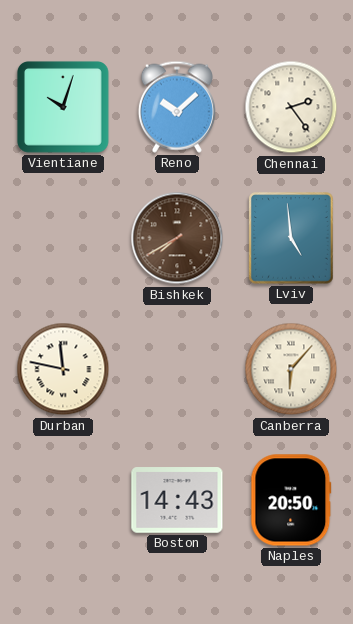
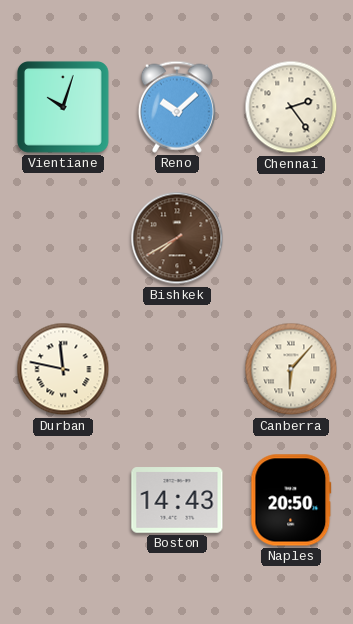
Lviv: 4:59 -> none
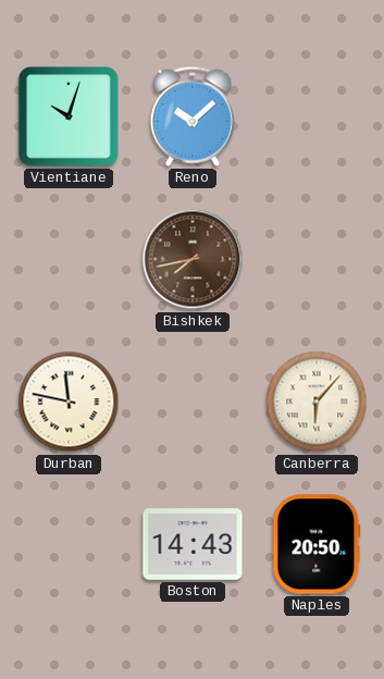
Chennai: 2:24 -> none
Bishkek: 7:40 -> 7:43
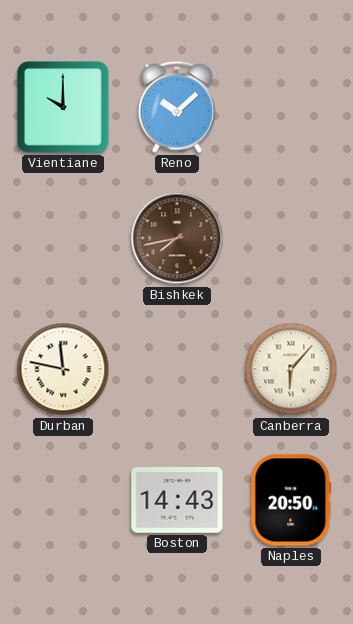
Vientiane: 10:03 -> 10:00
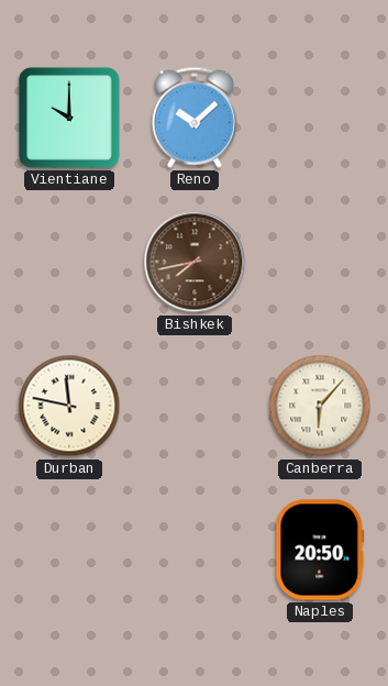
Boston: 14:43 -> none
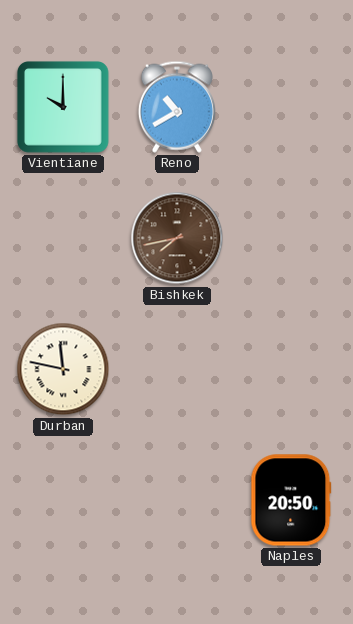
Reno: 10:08 -> 10:40
Canberra: 6:07 -> none
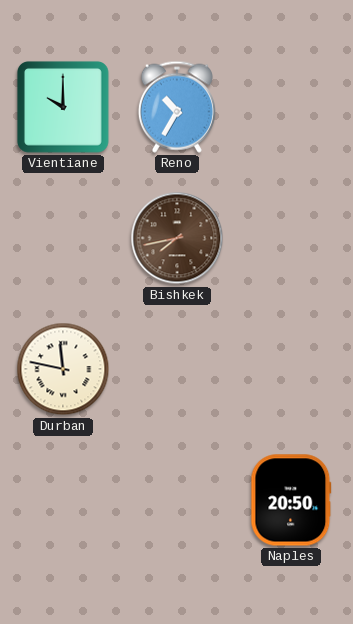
Reno: 10:40 -> 10:35
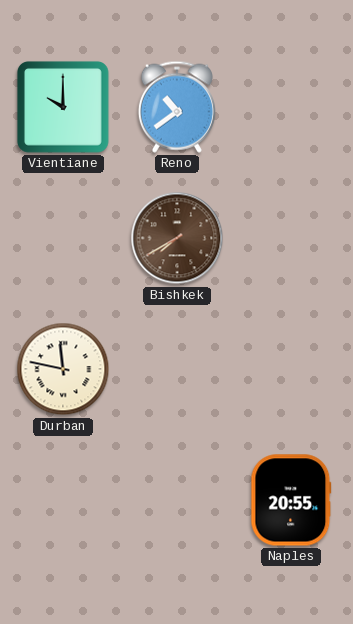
Reno: 10:35 -> 10:39
Bishkek: 7:43 -> 7:40
Naples: 20:50 -> 20:55
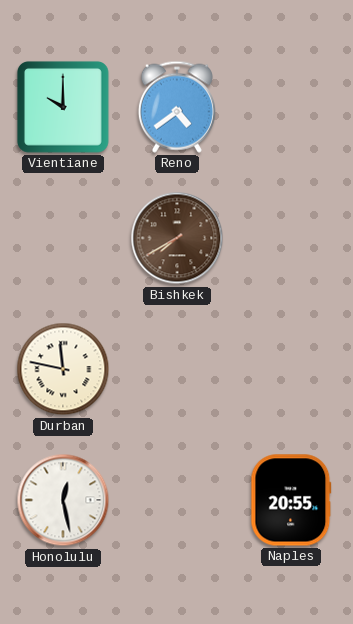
Reno: 10:39 -> 4:39
Honolulu: none -> 12:28
